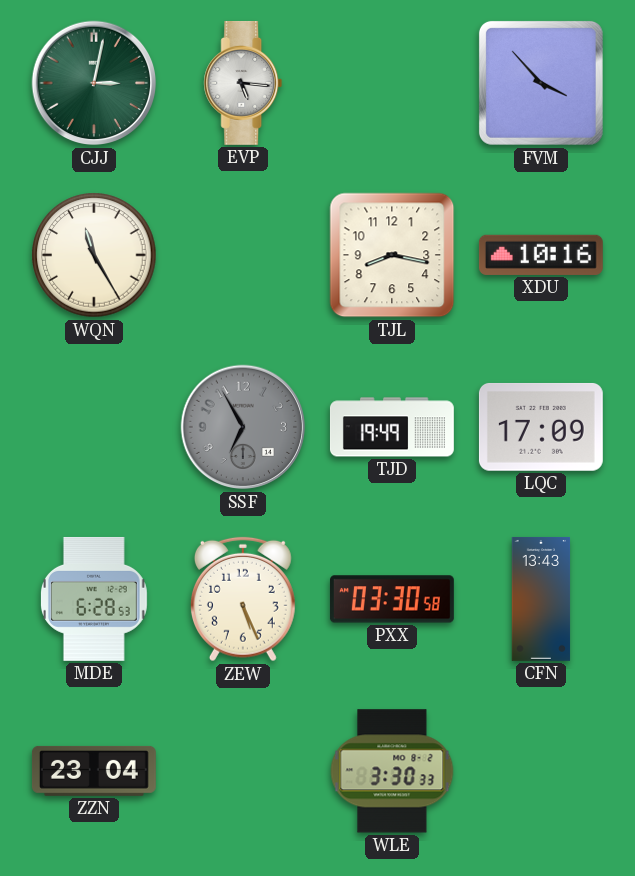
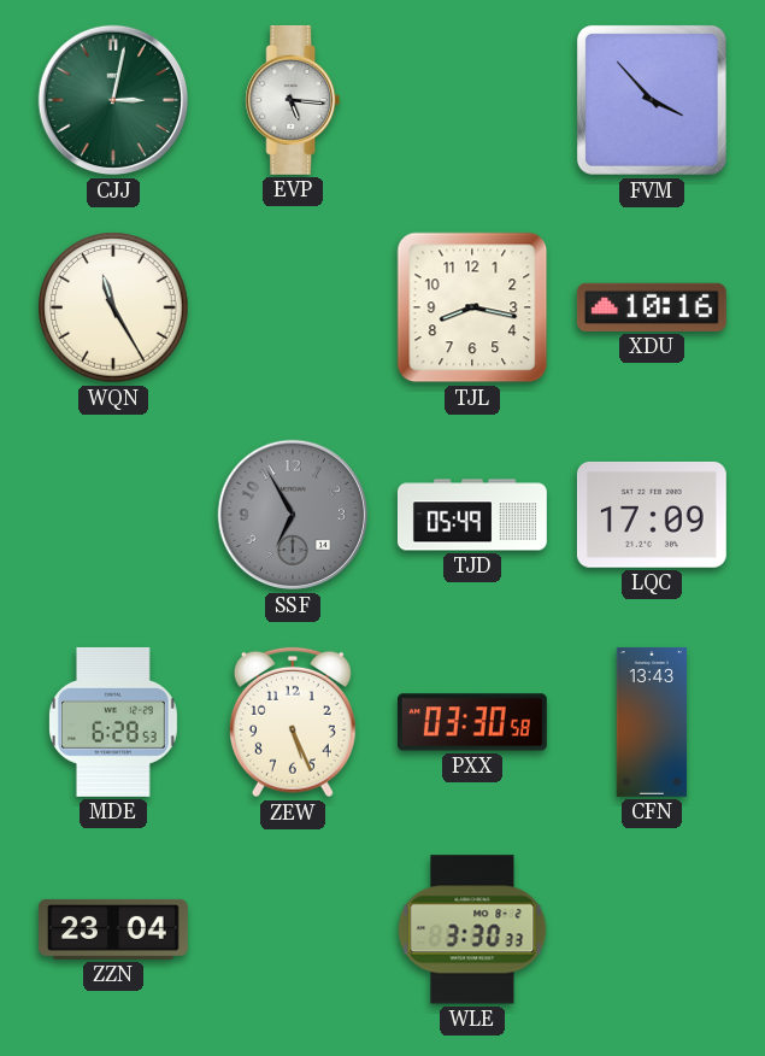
TJD: 19:49 -> 05:49
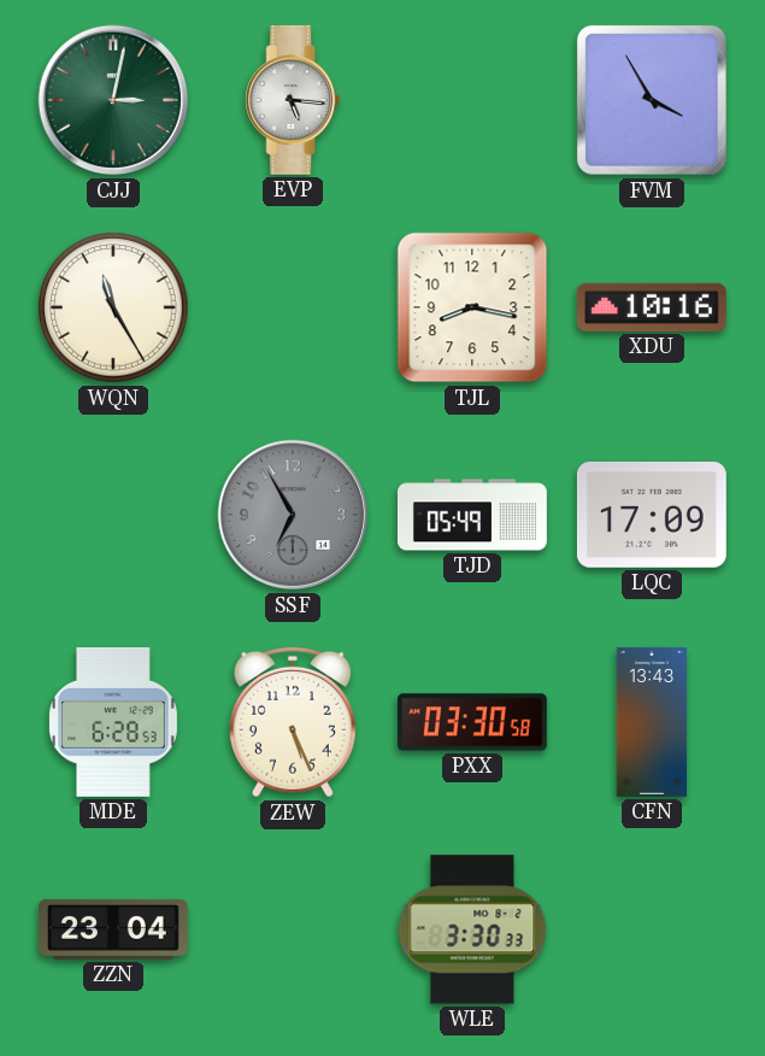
FVM: 3:53 -> 3:55
